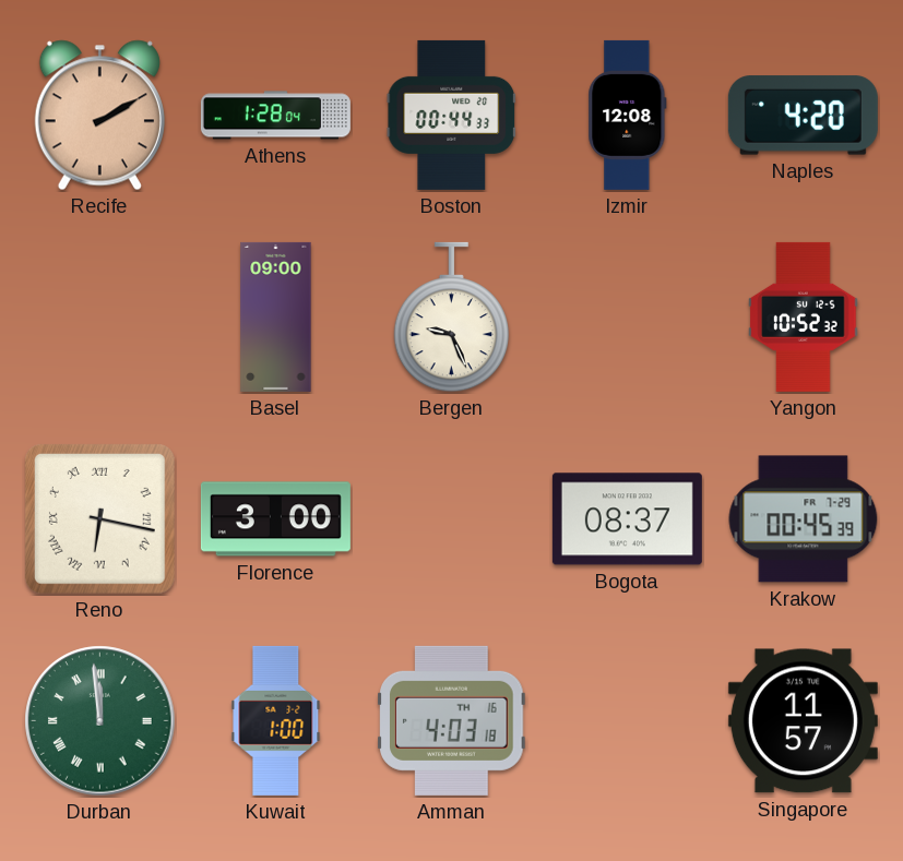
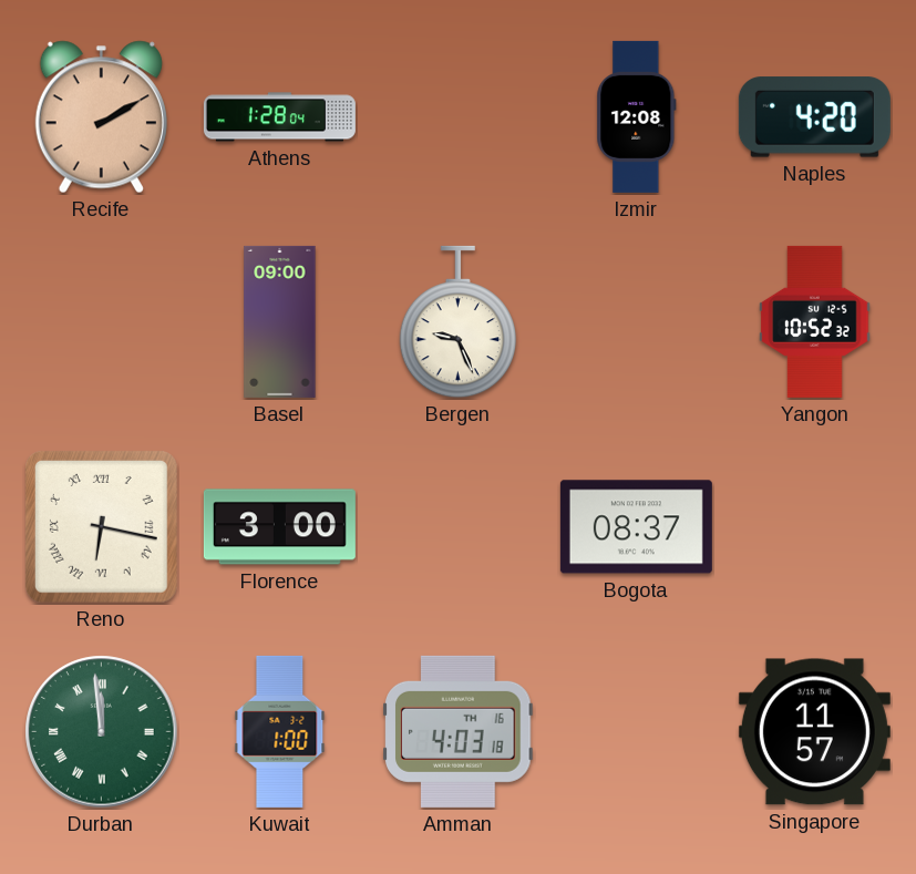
Boston: 00:44 -> none
Krakow: 00:45 -> none
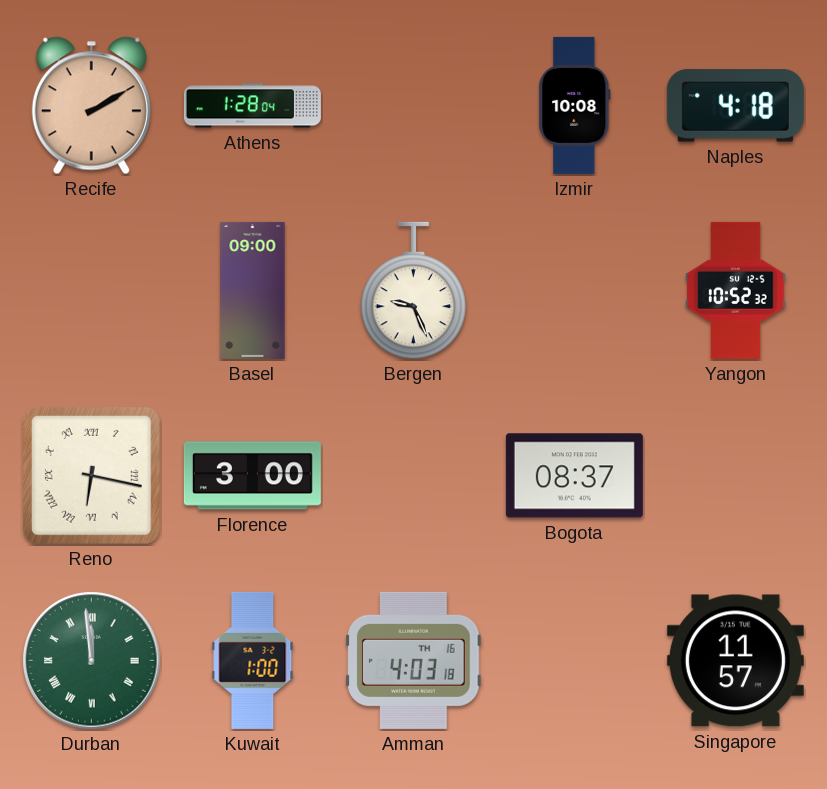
Izmir: 12:08 -> 10:08
Naples: 4:20 -> 4:18
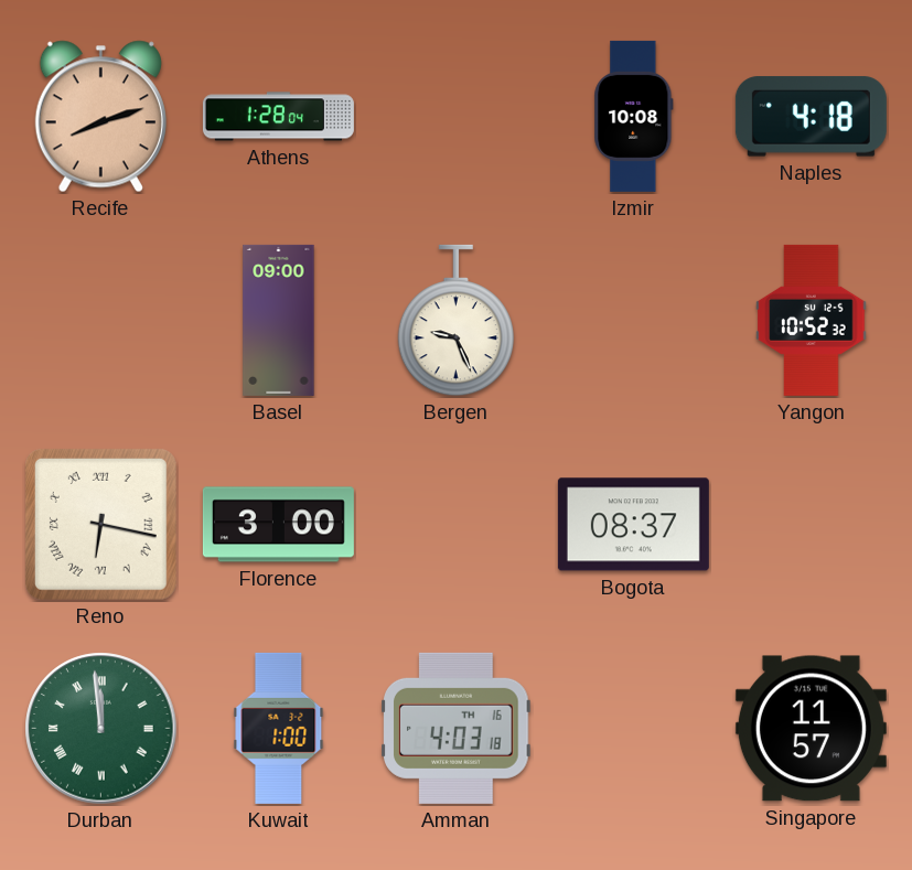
Recife: 2:10 -> 8:12
